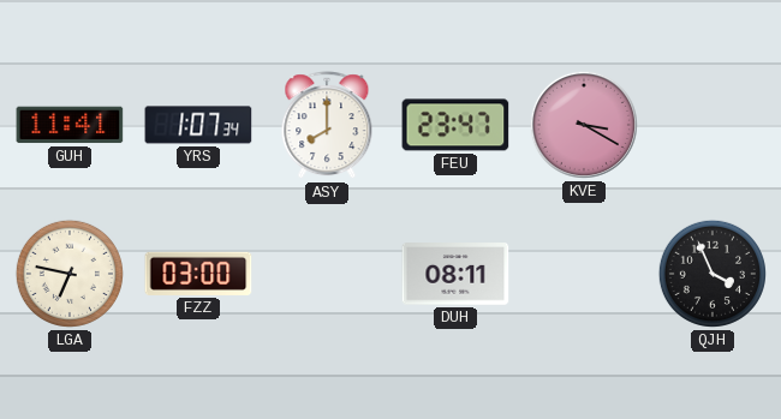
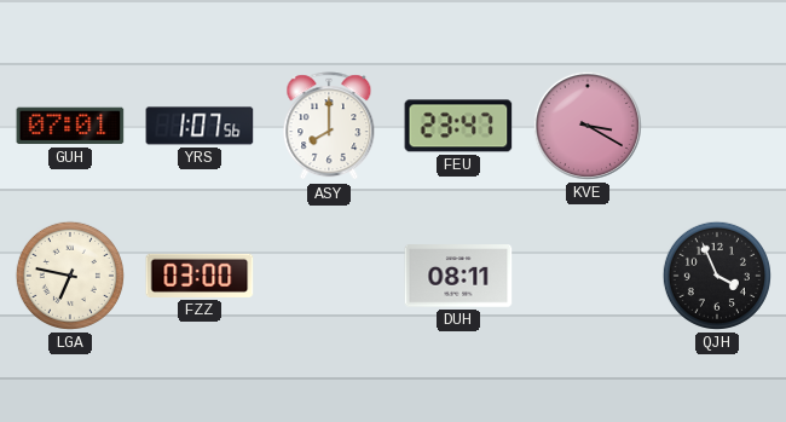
GUH: 11:41 -> 07:01
YRS: 1:07:34 -> 1:07:56
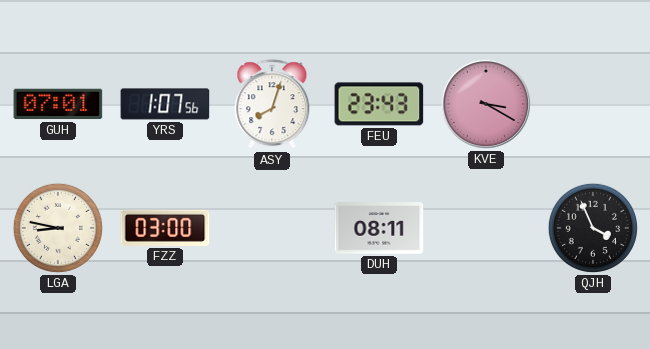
ASY: 8:00 -> 8:03
FEU: 23:47 -> 23:43
LGA: 6:47 -> 8:47
